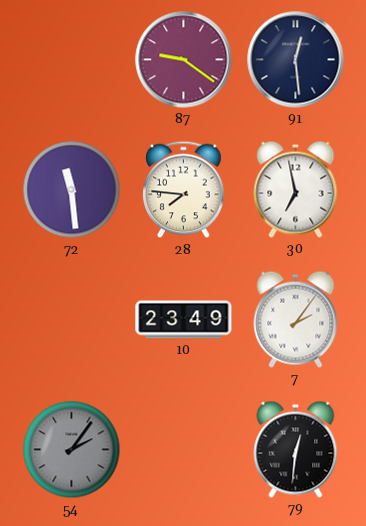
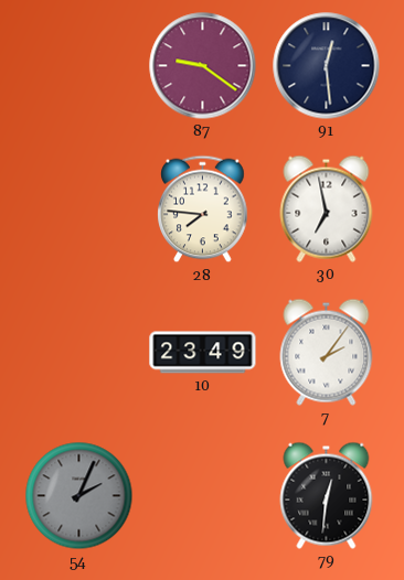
72: 11:29 -> none
54: 2:06 -> 2:04
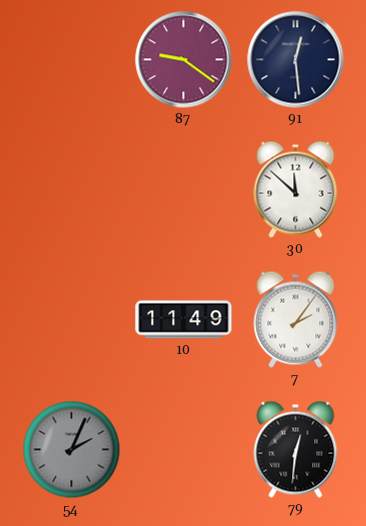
28: 7:46 -> none
30: 6:58 -> 11:52
10: 23:49 -> 11:49
